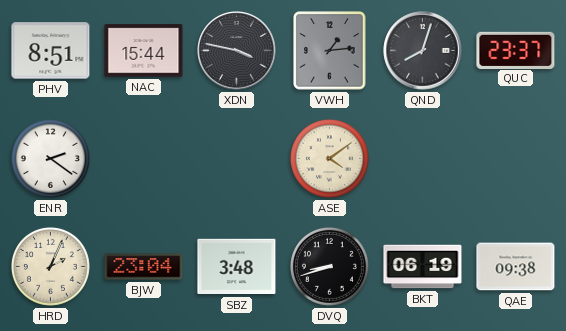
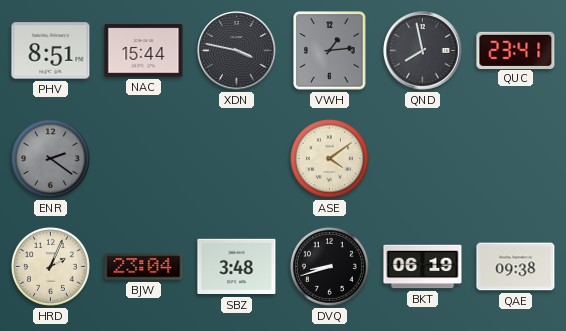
QND: 8:03 -> 7:58
QUC: 23:37 -> 23:41
ENR dial: white -> grey
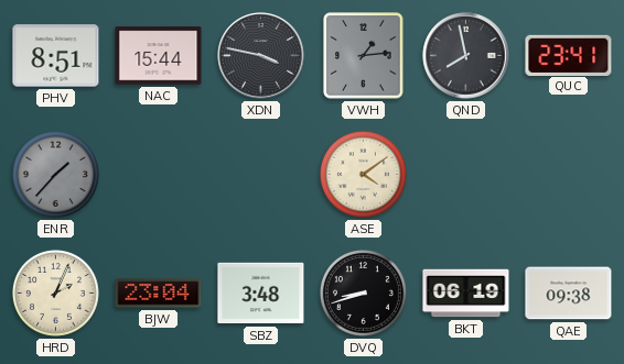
ENR: 2:21 -> 1:37
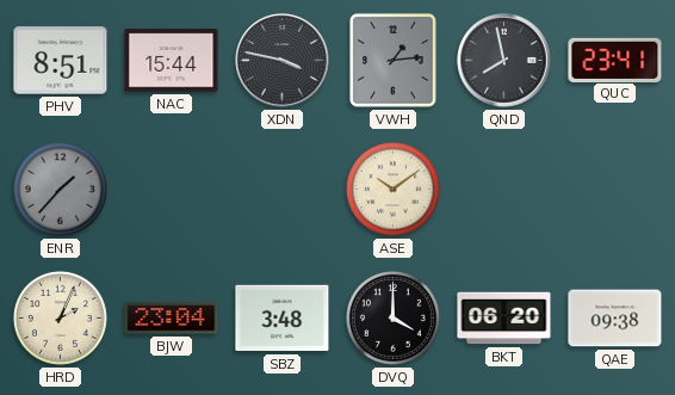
ASE: 4:09 -> 10:09
DVQ: 8:42 -> 4:00
BKT: 06:19 -> 06:20
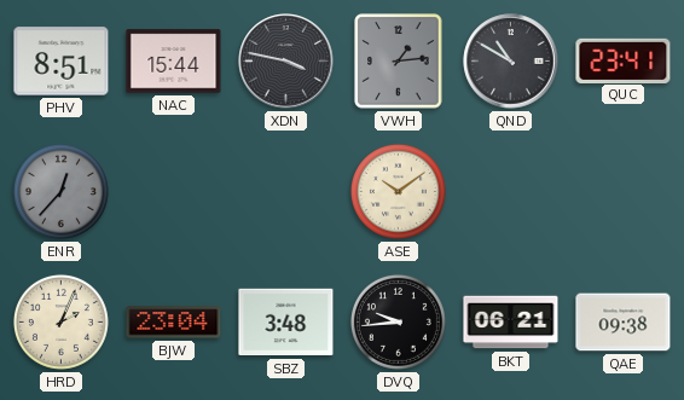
QND: 7:58 -> 10:50
ENR: 1:37 -> 12:37
DVQ: 4:00 -> 9:44
BKT: 06:20 -> 06:21
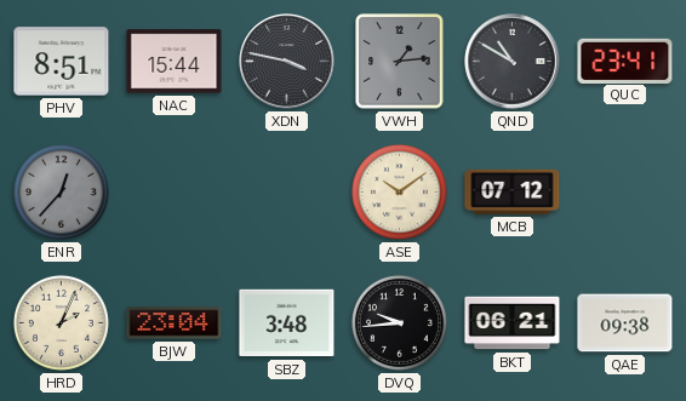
MCB: none -> 07:12
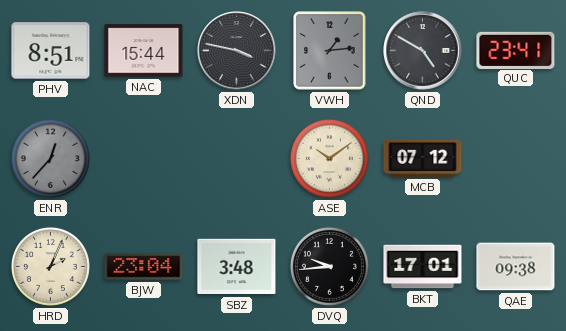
QND: 10:50 -> 4:50
BKT: 06:21 -> 17:01
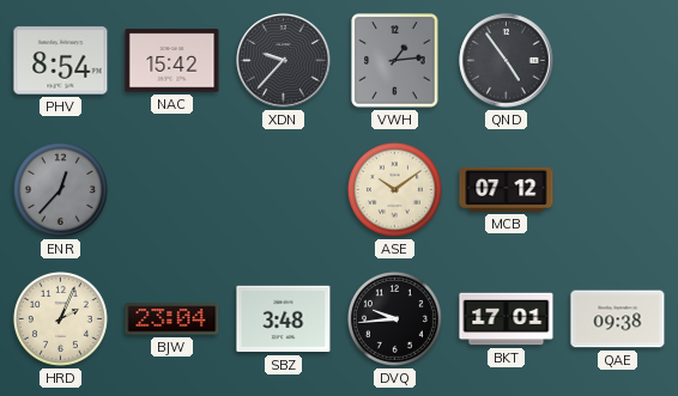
PHV: 8:51 -> 8:54
NAC: 15:44 -> 15:42
XDN: 3:47 -> 9:37
QND: 4:50 -> 4:54
QUC: 23:41 -> none
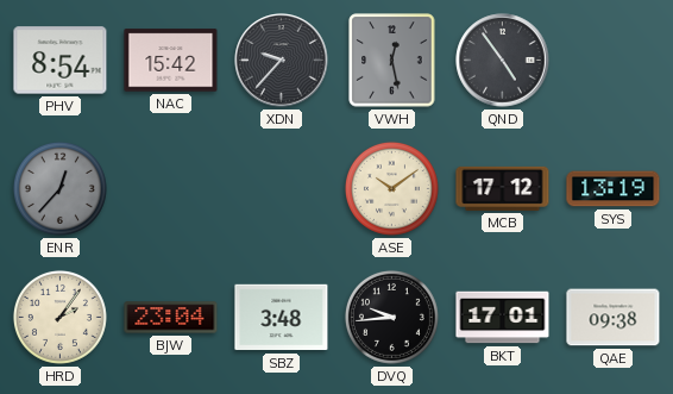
VWH: 1:14 -> 12:28
MCB: 07:12 -> 17:12
SYS: none -> 13:19
HRD: 2:04 -> 2:06
